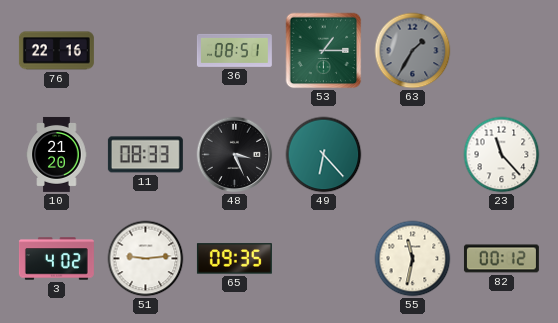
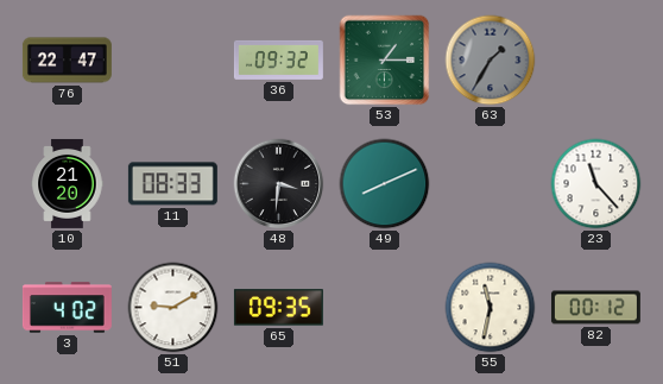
76: 22:16 -> 22:47
36: 08:51 -> 09:32
48: 3:26 -> 3:31
49: 6:23 -> 8:11
51: 9:14 -> 9:10
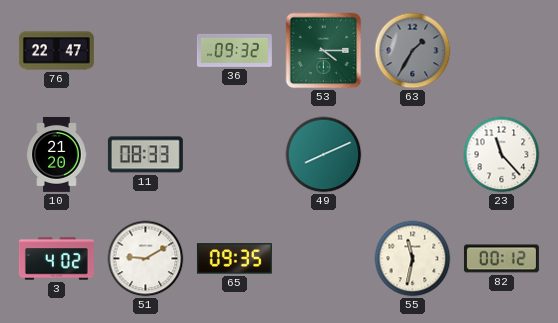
53: 1:15 -> 4:15
48: 3:31 -> none
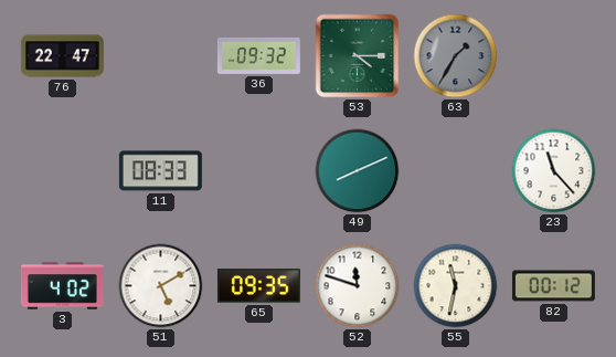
10: 21:20 -> none
51: 9:10 -> 5:10
52: none -> 11:48
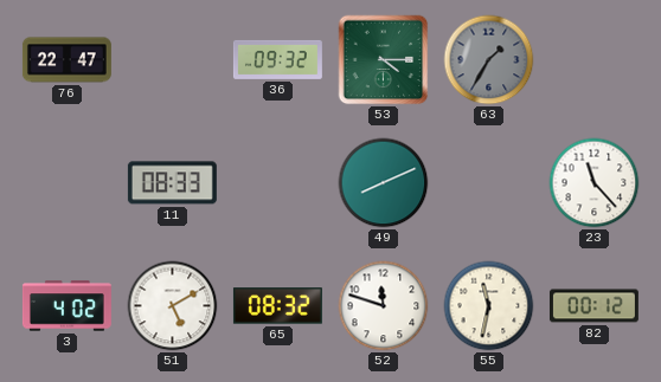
65: 09:35 -> 08:32
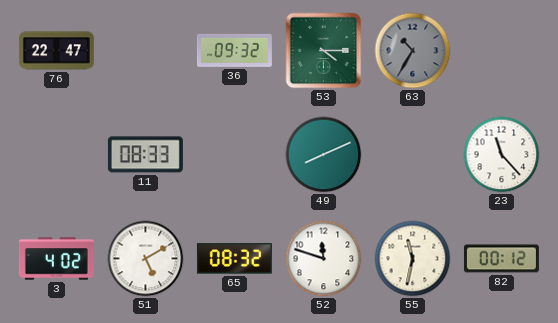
63: 1:35 -> 10:35
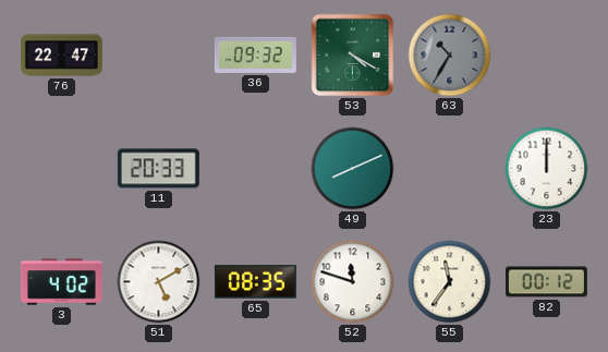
53: 4:15 -> 4:20
11: 08:33 -> 20:33
23: 11:23 -> 12:00
65: 08:32 -> 08:35
55: 11:32 -> 11:36
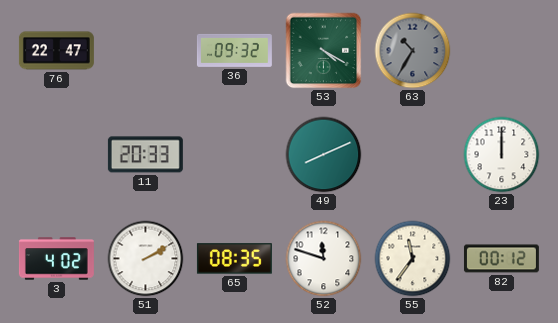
51: 5:10 -> 2:10
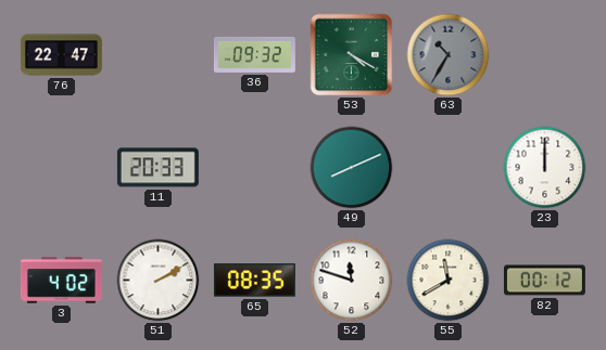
55: 11:36 -> 11:40
